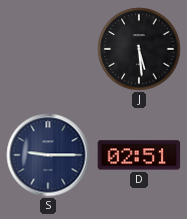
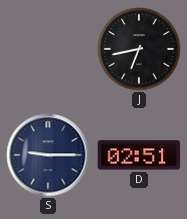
J: 5:29 -> 6:43
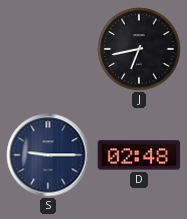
D: 02:51 -> 02:48
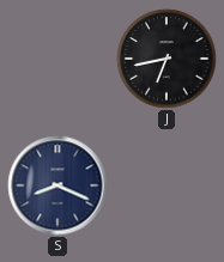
S: 9:15 -> 8:19
D: 02:48 -> none
